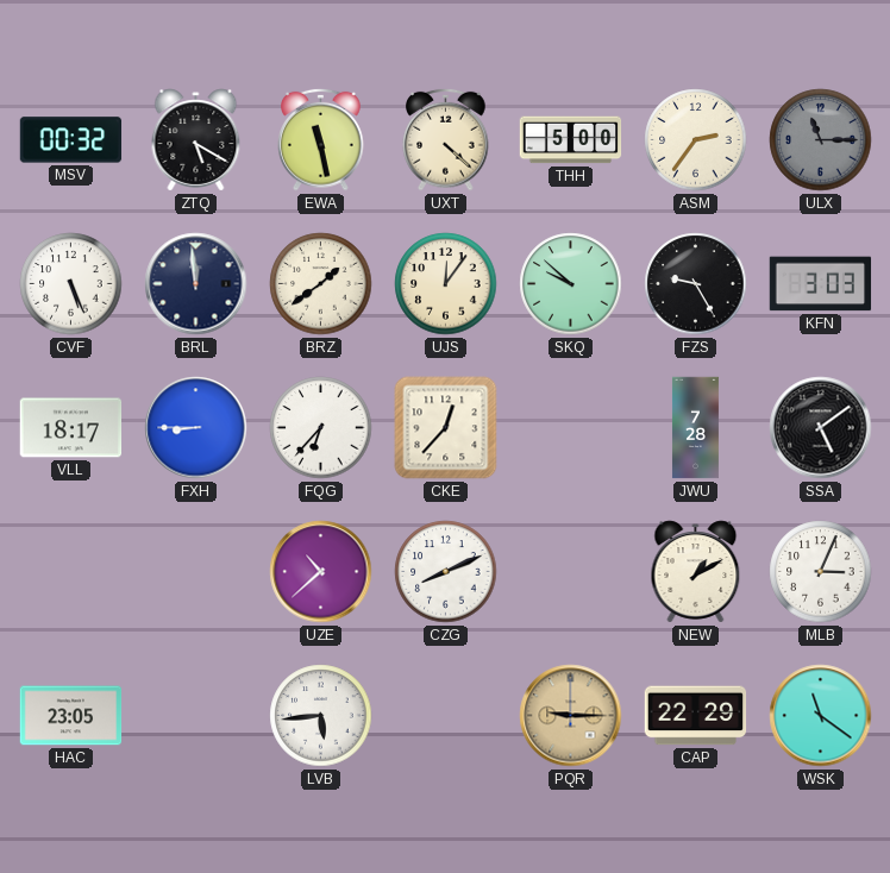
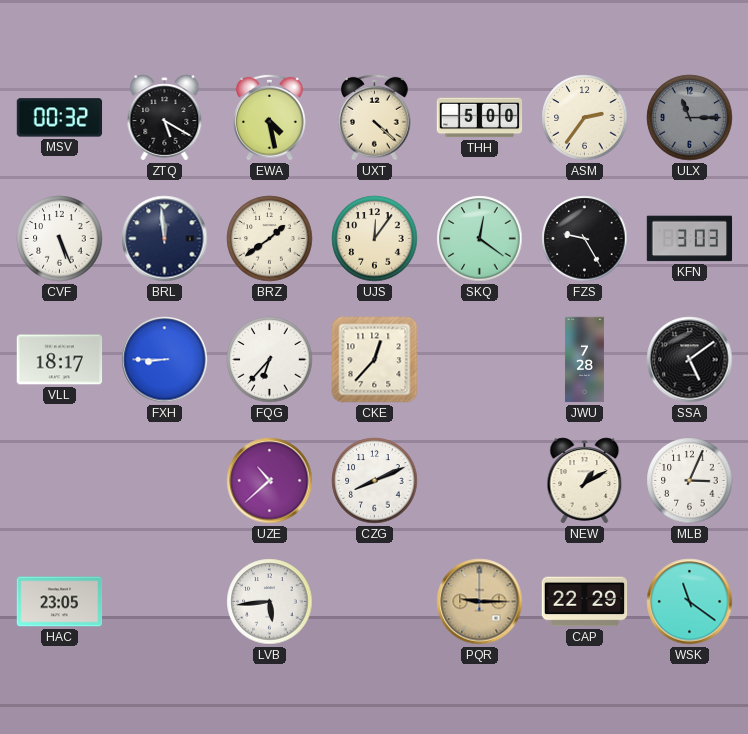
EWA: 11:28 -> 4:28
SKQ: 9:52 -> 12:21
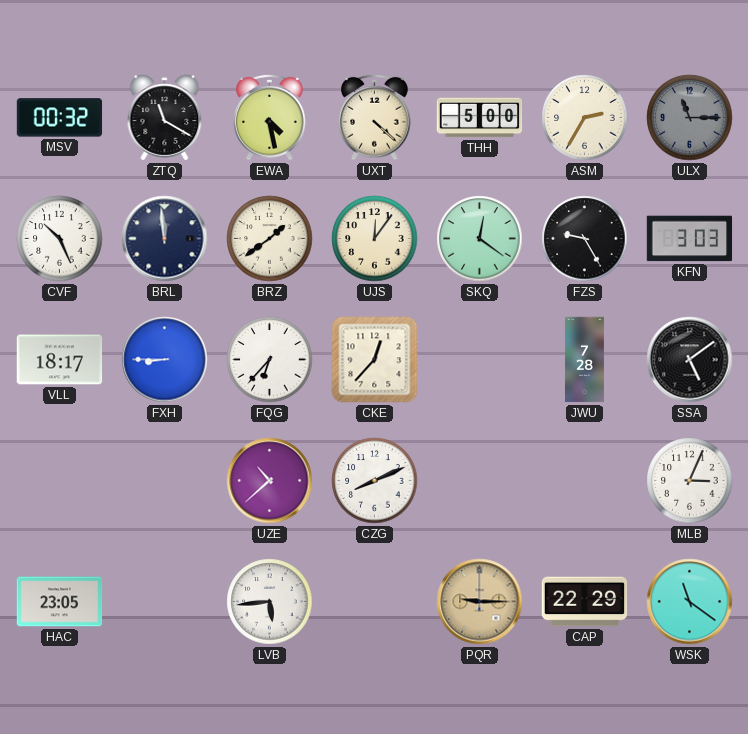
ZTQ: 5:20 -> 11:20
ASM: 2:36 -> 2:35
CVF: 5:26 -> 10:26
NEW: 1:10 -> none
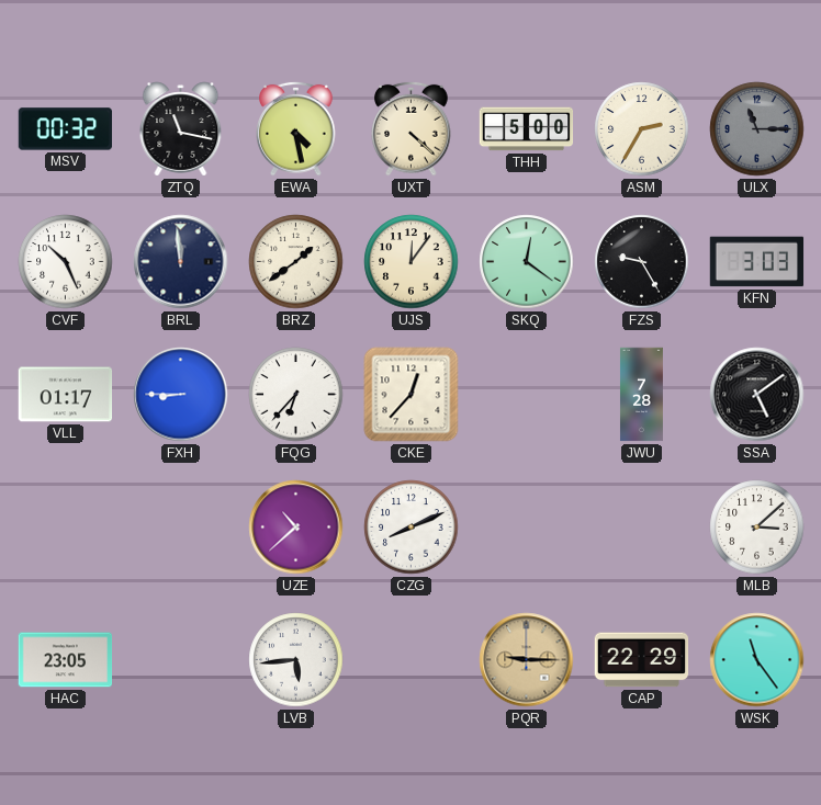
ZTQ: 11:20 -> 11:17
VLL: 18:17 -> 01:17
MLB: 3:04 -> 3:08
WSK: 11:21 -> 11:24
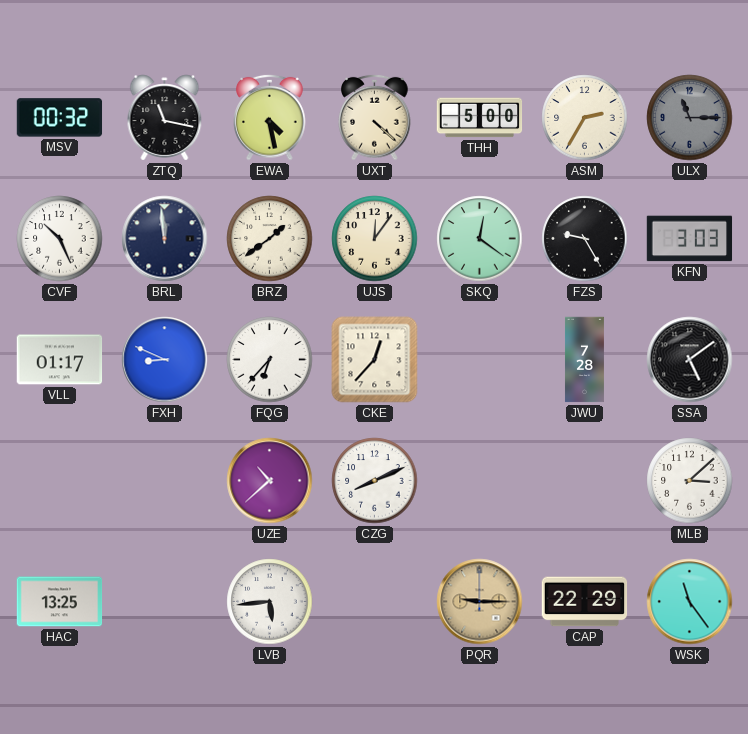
FXH: 8:45 -> 8:49
HAC: 23:05 -> 13:25
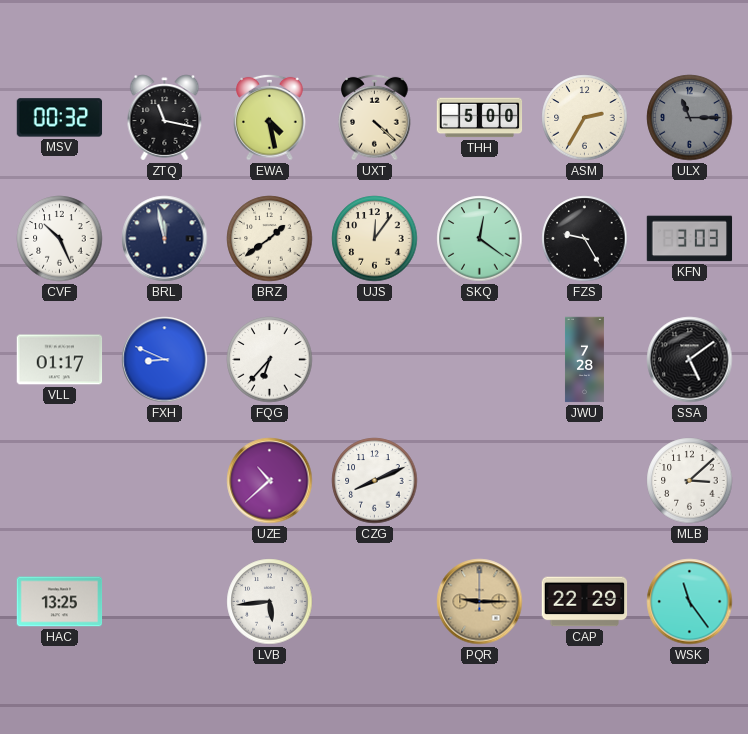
BRL: 11:59 -> 11:58
CKE: 12:37 -> none
